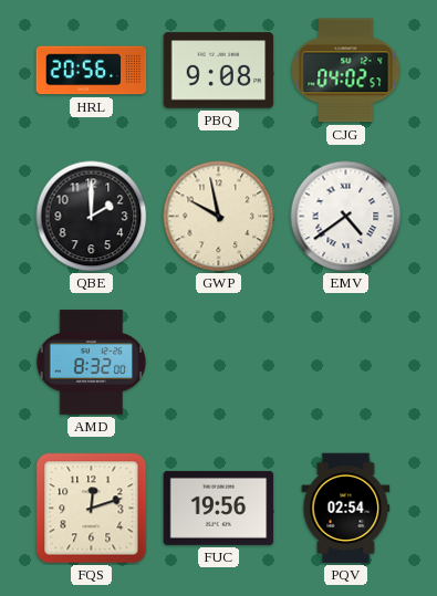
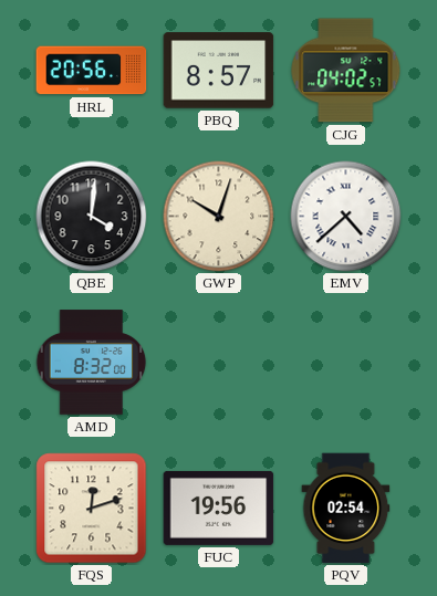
PBQ: 9:08 -> 8:57
QBE: 2:00 -> 4:01
GWP: 9:58 -> 10:03
EMV: 4:39 -> 4:38
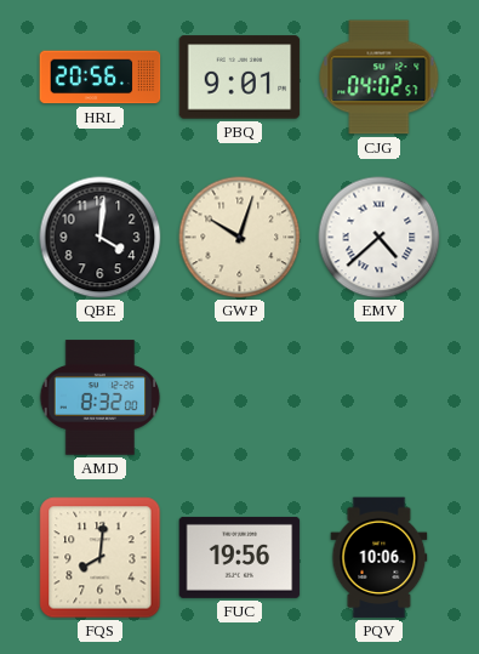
PBQ: 8:57 -> 9:01
FQS: 12:12 -> 8:01
PQV: 02:54 -> 10:06
